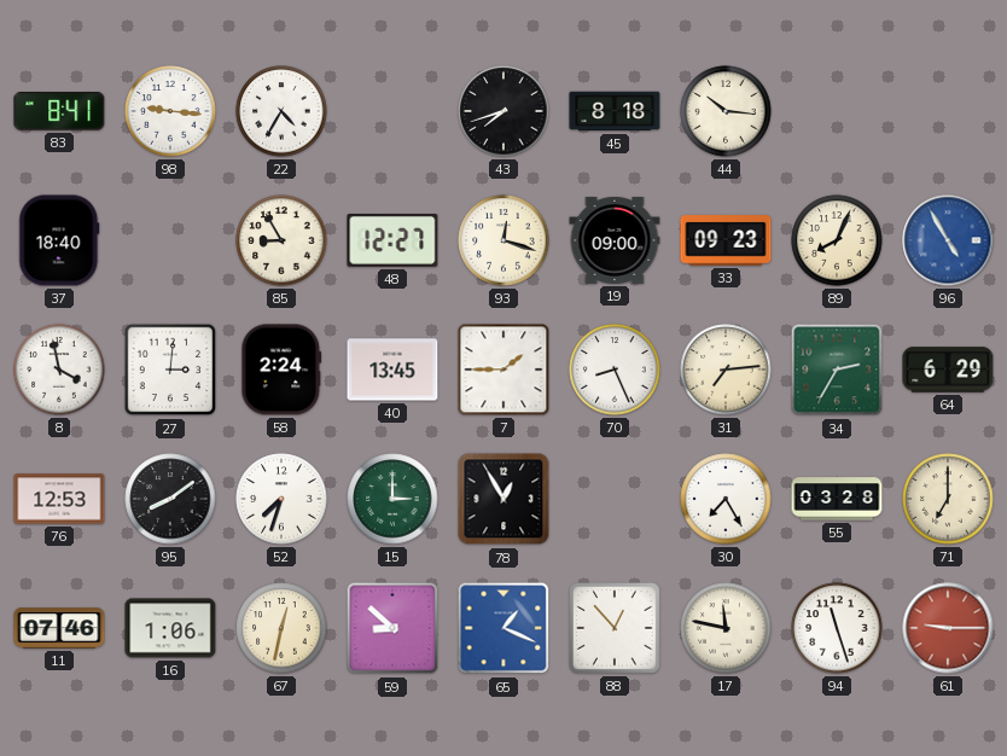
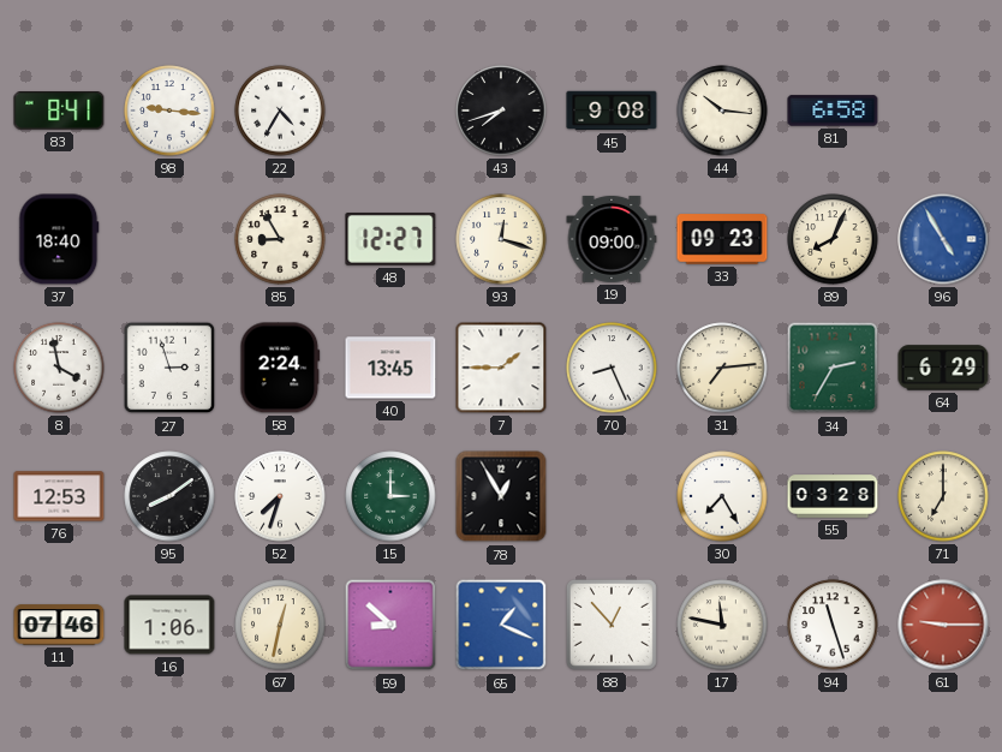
45: 8:18 -> 9:08
81: none -> 6:58
27: 3:01 -> 2:57
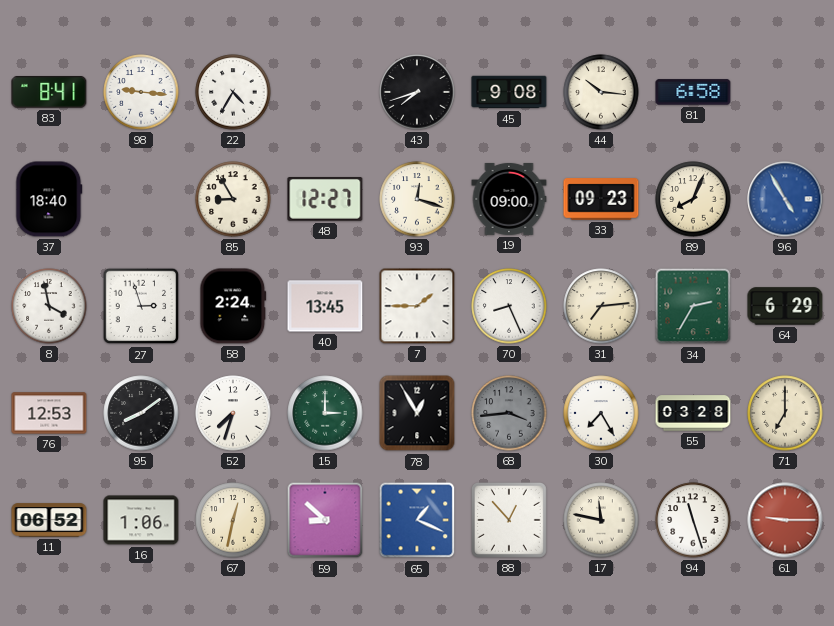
68: none -> 3:44
11: 07:46 -> 06:52
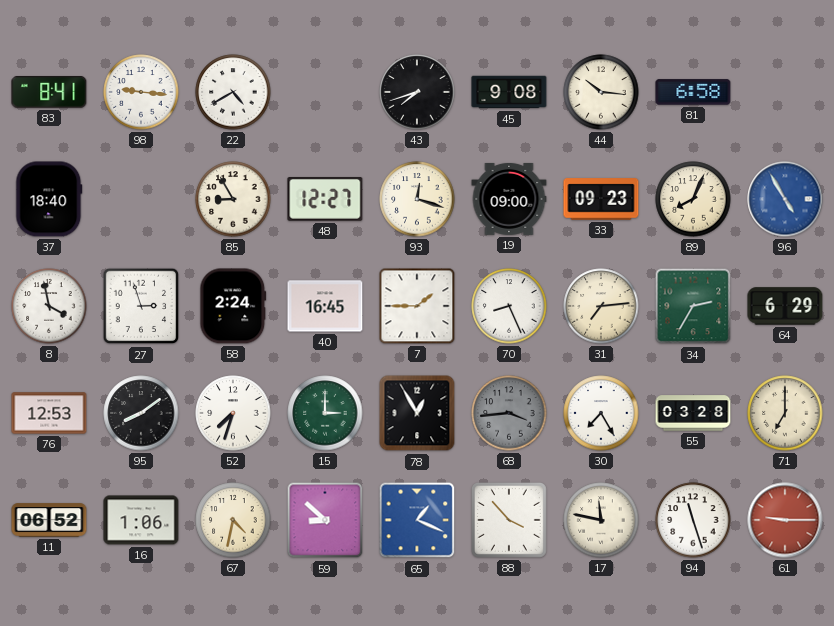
22: 4:35 -> 4:40
40: 13:45 -> 16:45
67: 12:32 -> 4:32
88: 12:53 -> 3:53
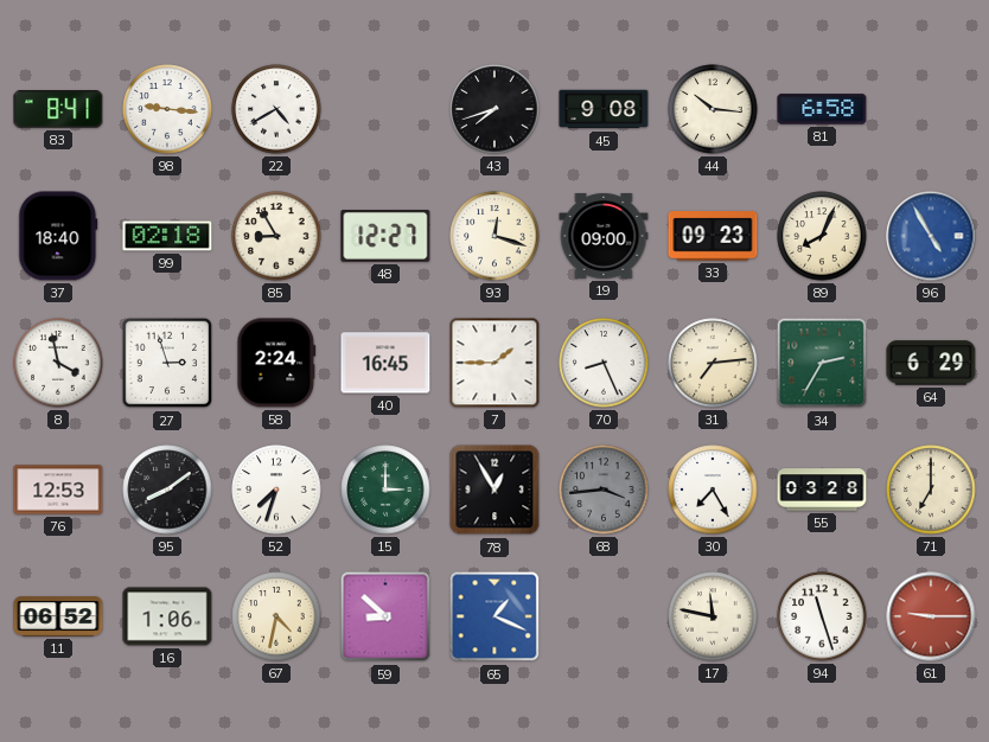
99: none -> 02:18
88: 3:53 -> none
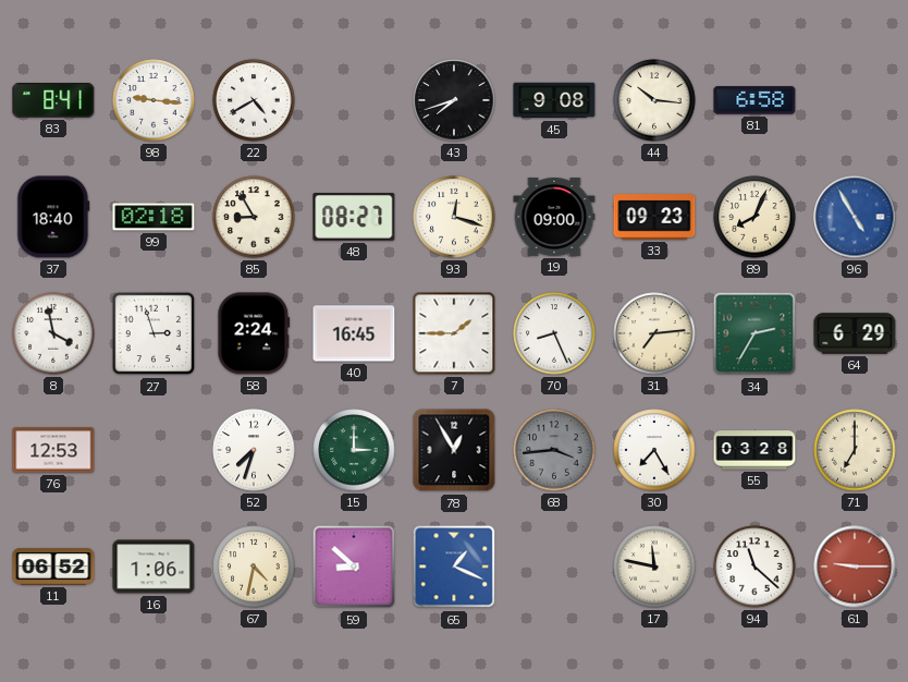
48: 12:27 -> 08:27
95: 8:09 -> none
94: 11:27 -> 11:22
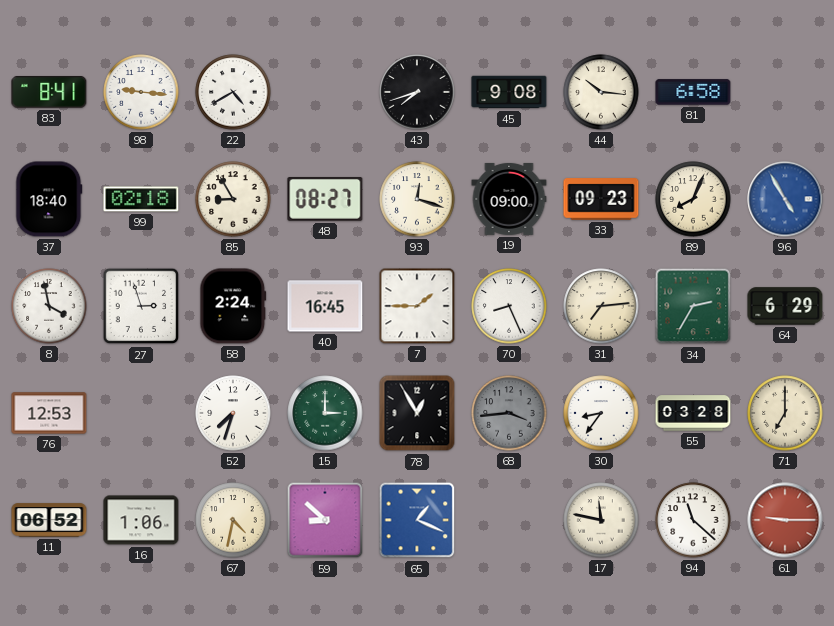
30: 7:25 -> 8:36
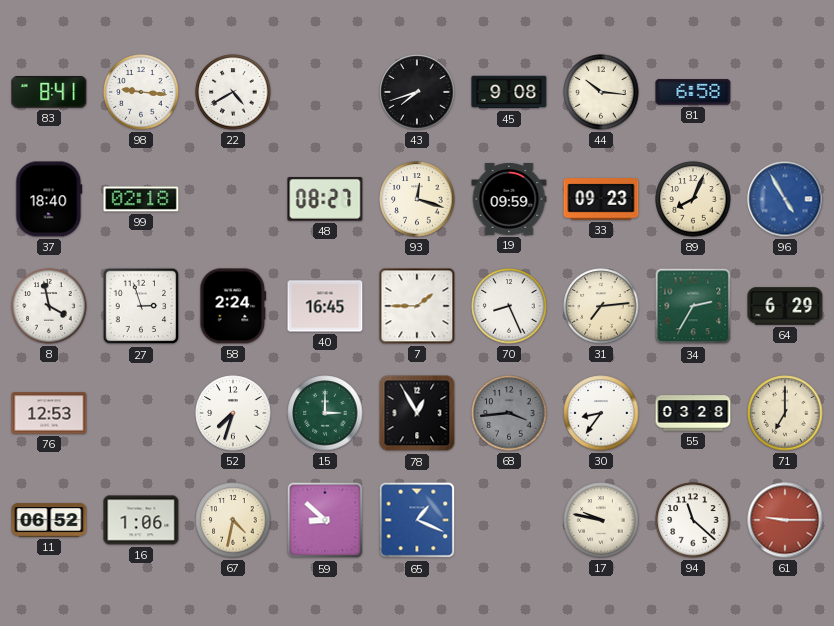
85: 8:55 -> none
19: 09:00 -> 09:59
17: 11:47 -> 9:47
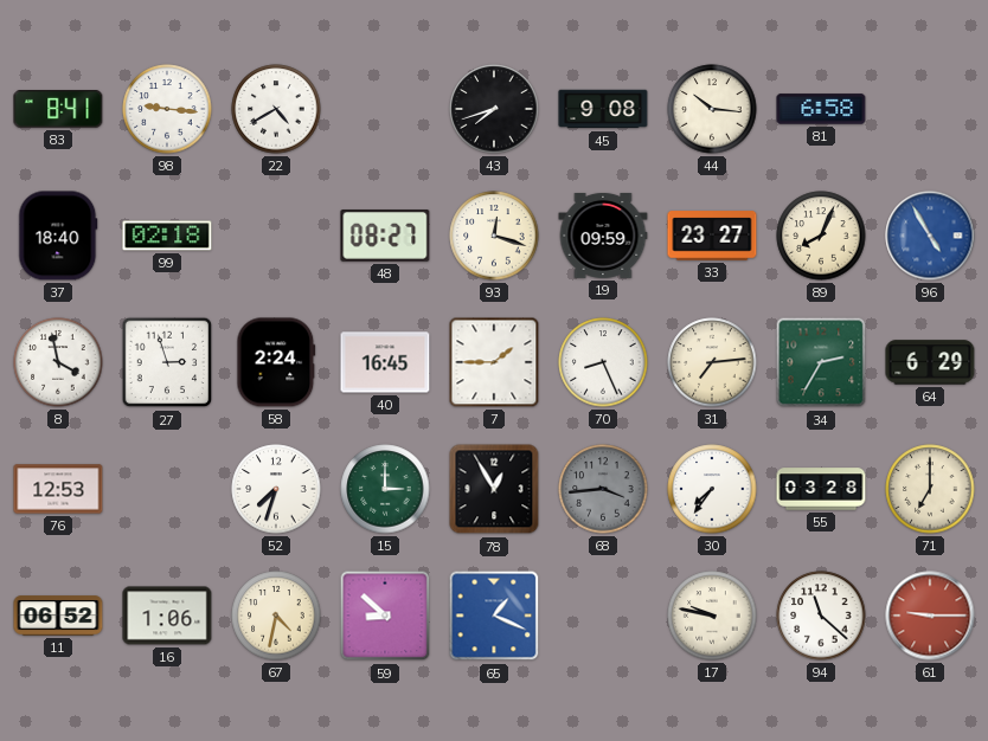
33: 09:23 -> 23:27
30: 8:36 -> 7:36
